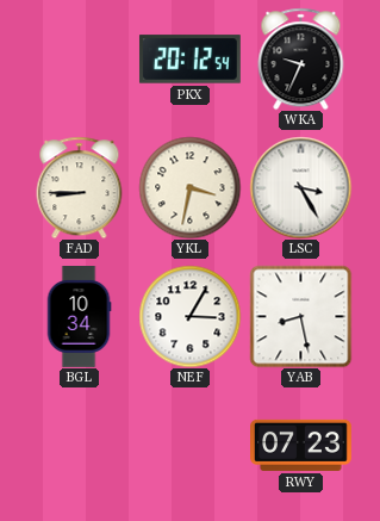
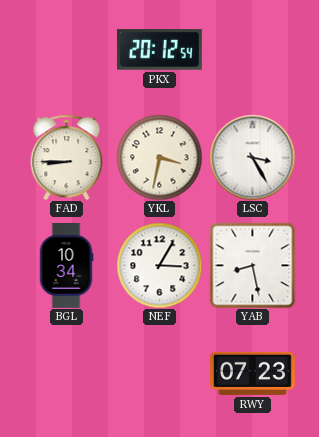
WKA: 9:34 -> none
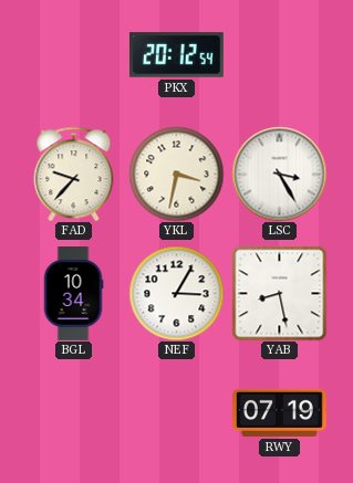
FAD: 8:45 -> 9:37
RWY: 07:23 -> 07:19
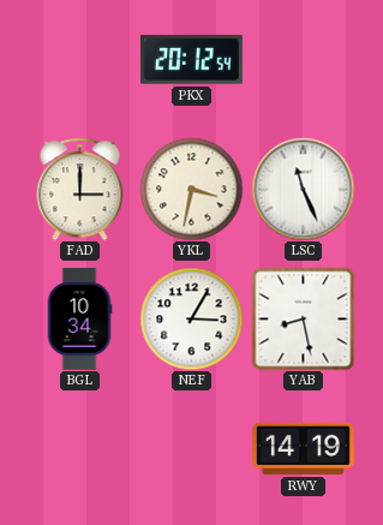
FAD: 9:37 -> 3:00
LSC: 3:25 -> 11:26
RWY: 07:19 -> 14:19
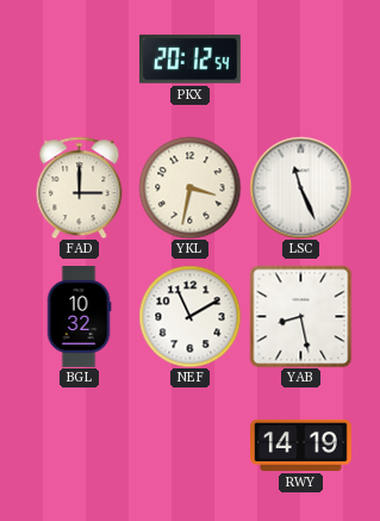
BGL: 10:34 -> 10:32
NEF: 3:05 -> 11:10
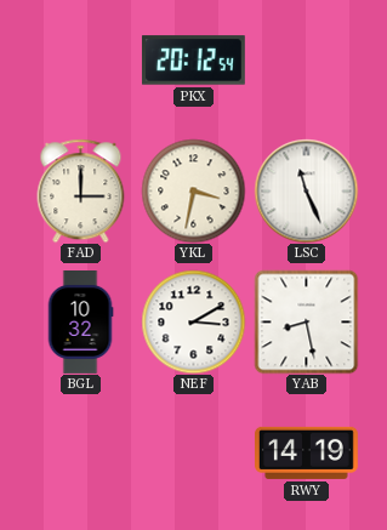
NEF: 11:10 -> 3:10
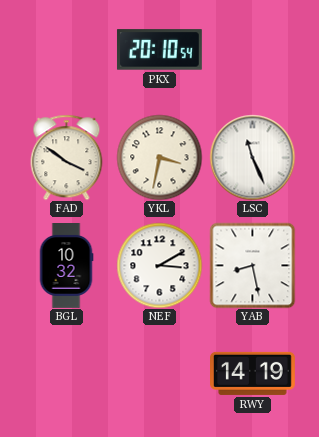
PKX: 20:12 -> 20:10
FAD: 3:00 -> 3:51
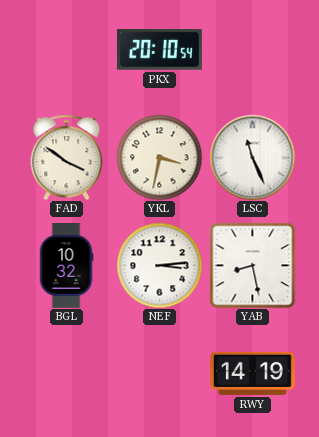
NEF: 3:10 -> 3:14
